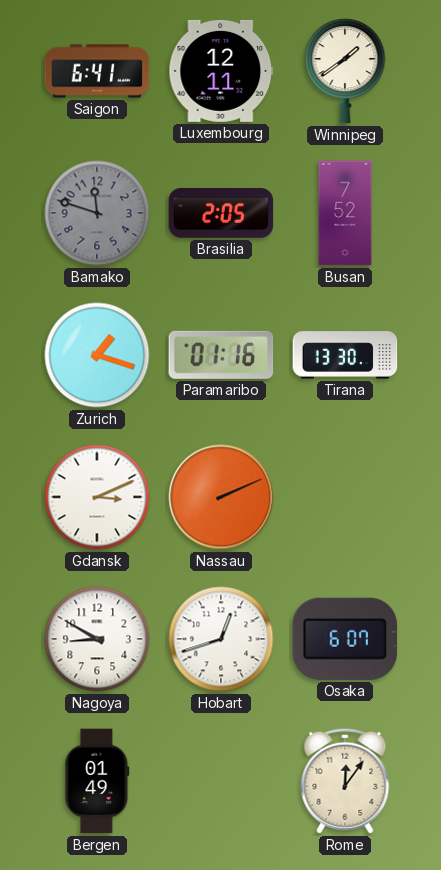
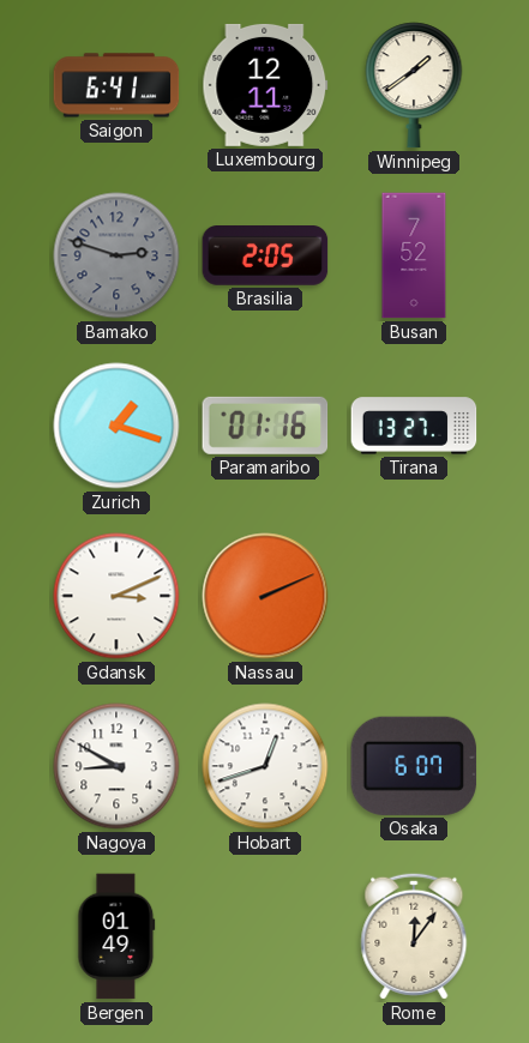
Bamako: 11:48 -> 2:48
Tirana: 13:30 -> 13:27
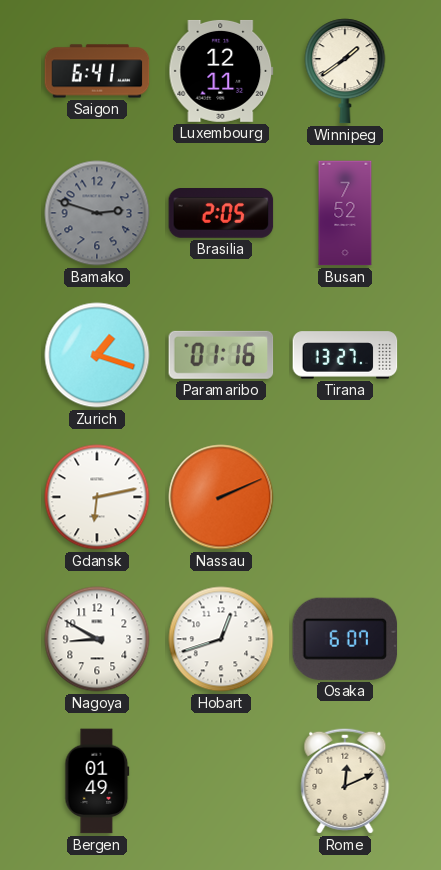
Gdansk: 3:11 -> 6:13
Rome: 12:06 -> 12:11
